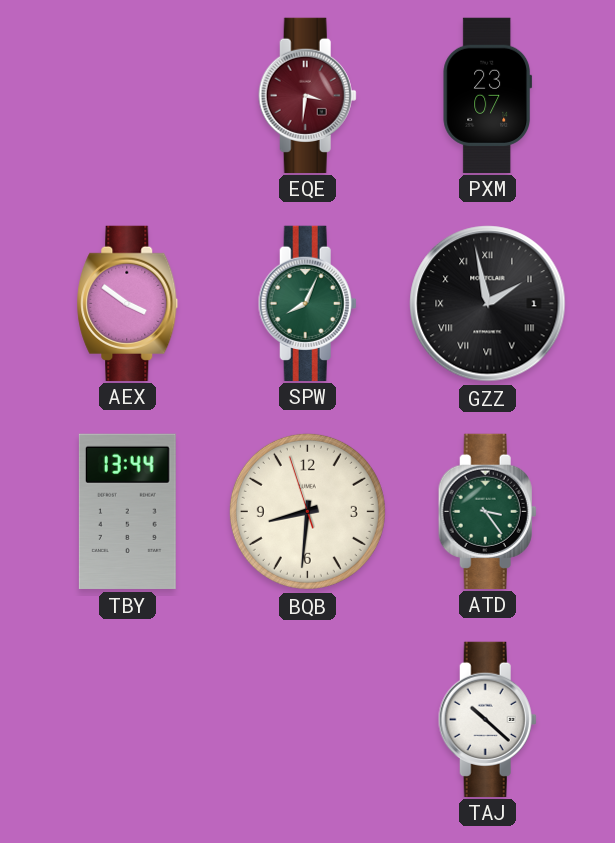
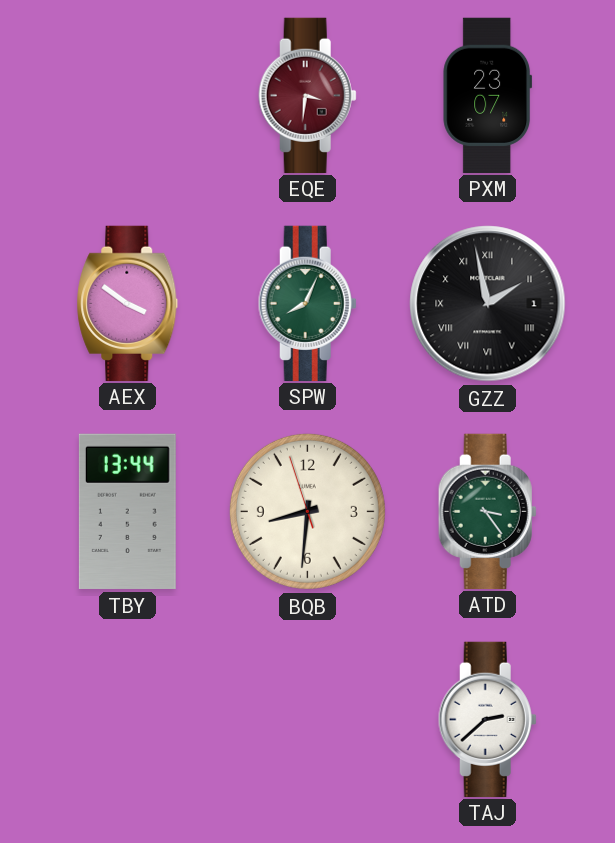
TAJ: 10:22 -> 2:38
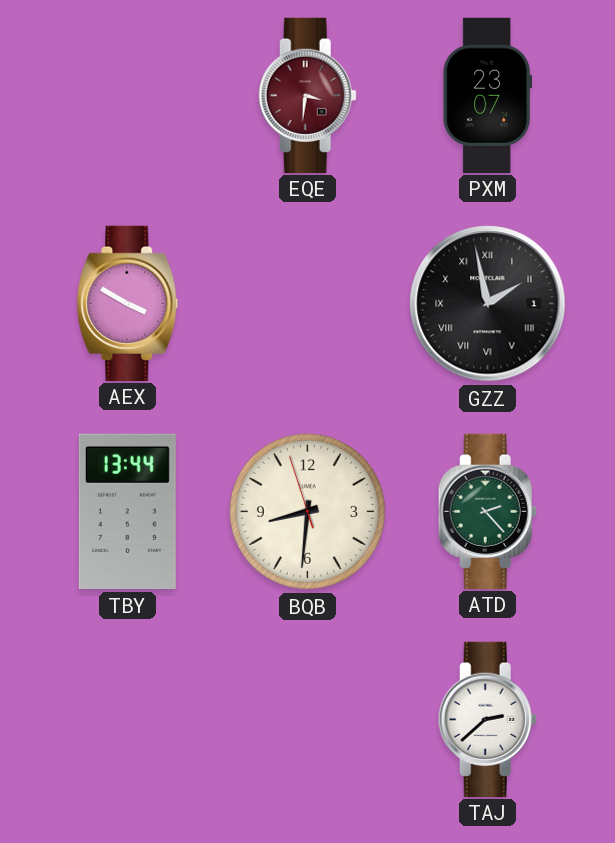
AEX: 3:51 -> 3:50
SPW: 8:04 -> none
ATD: 3:24 -> 2:23
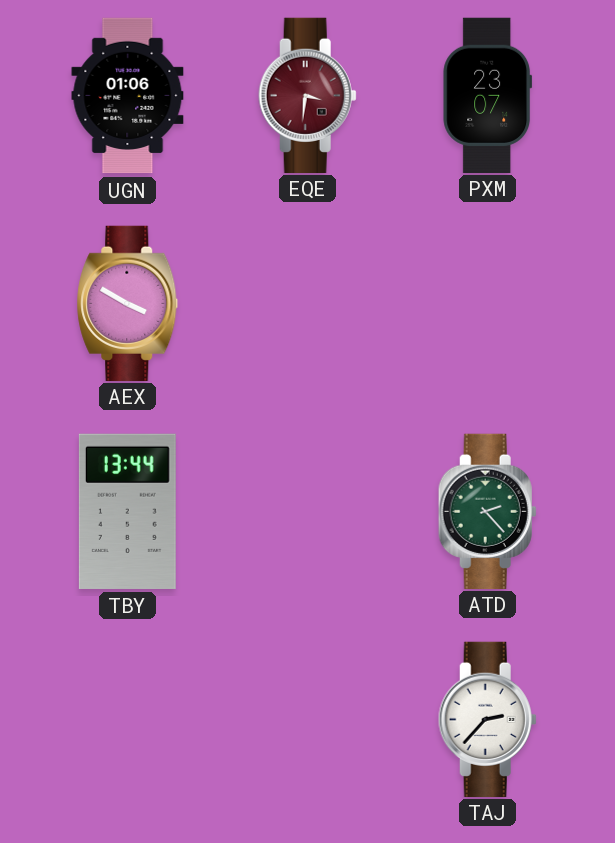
UGN: none -> 01:06
GZZ: 1:58 -> none
BQB: 8:30 -> none
TAJ: 2:38 -> 2:37
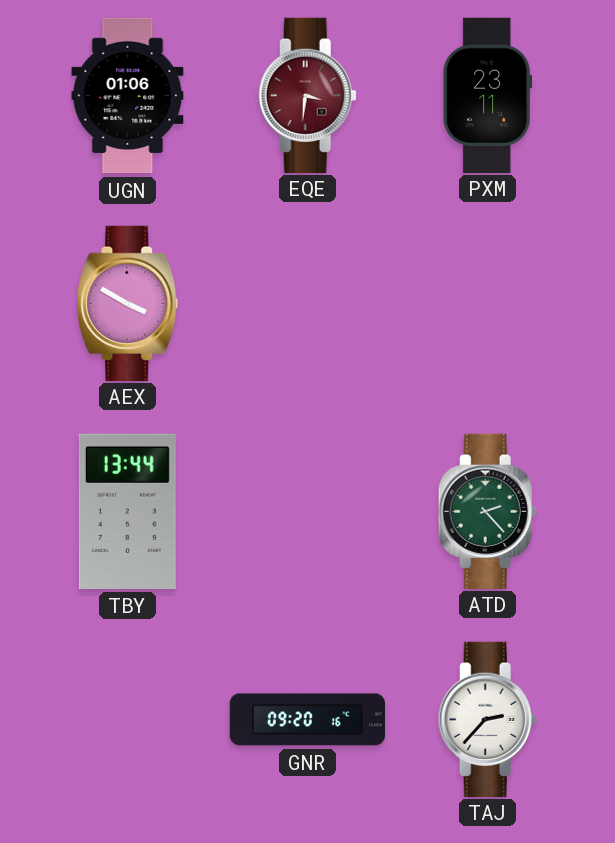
PXM: 23:07 -> 23:11
GNR: none -> 09:20
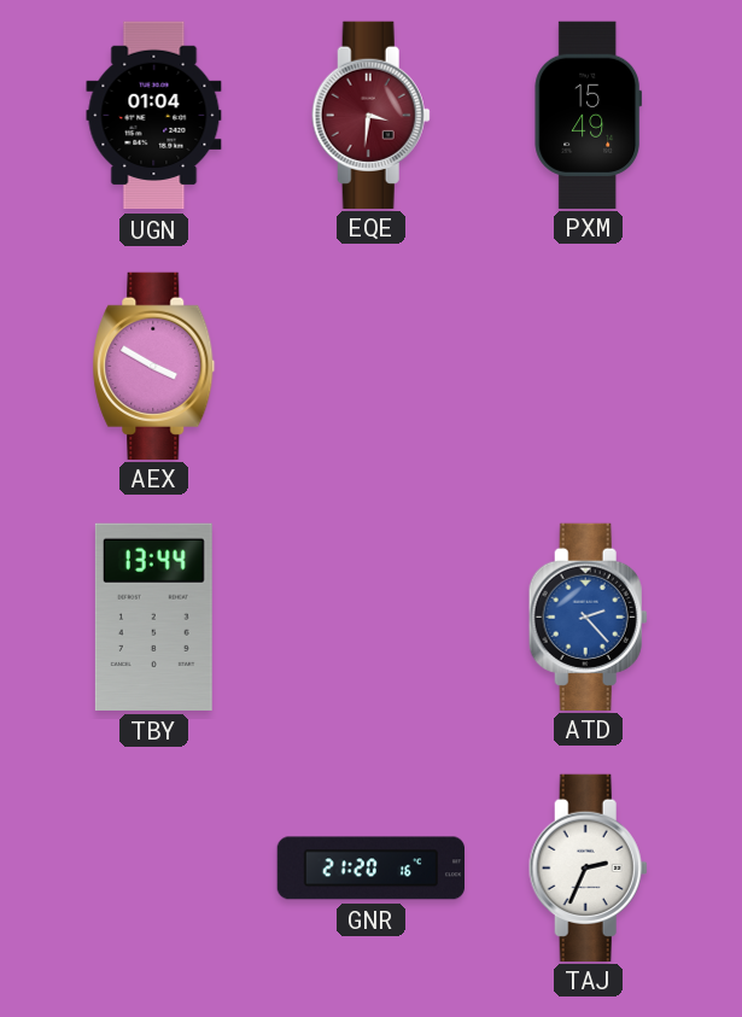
UGN: 01:06 -> 01:04
PXM: 23:11 -> 15:49
ATD dial: green -> blue
GNR: 09:20 -> 21:20
TAJ: 2:37 -> 2:34
